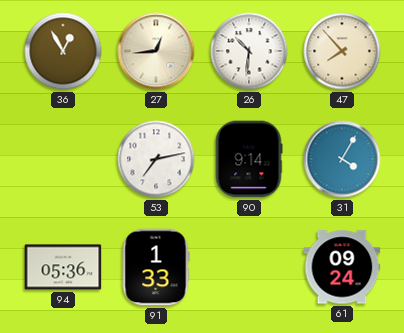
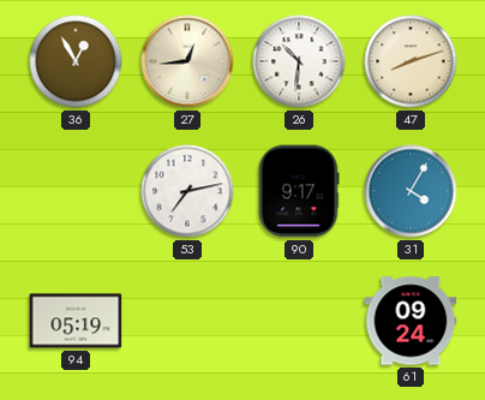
47: 7:53 -> 8:12
90: 9:14 -> 9:17
94: 05:36 -> 05:19
91: 1:33 -> none
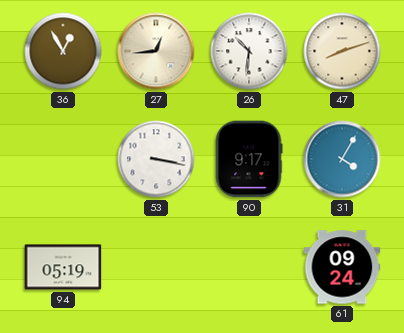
53: 7:13 -> 3:17
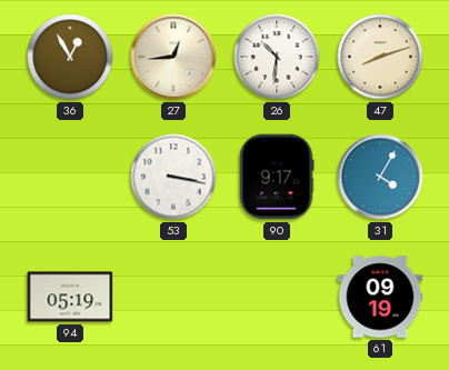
61: 09:24 -> 09:19
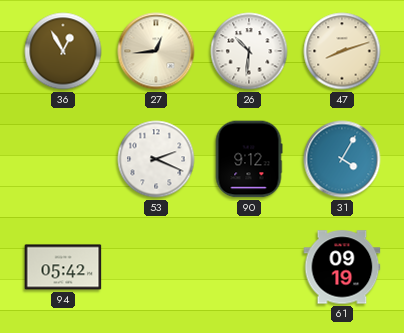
53: 3:17 -> 2:19
90: 9:17 -> 9:12
94: 05:19 -> 05:42
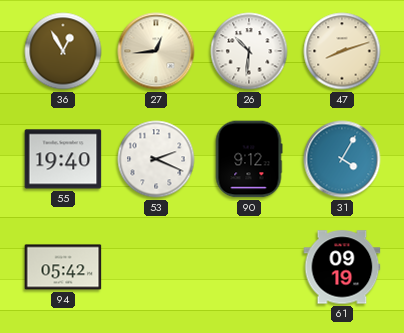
55: none -> 19:40
